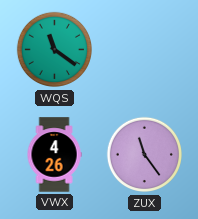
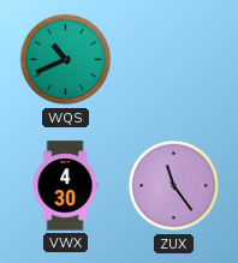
WQS: 11:21 -> 10:41
VWX: 4:26 -> 4:30
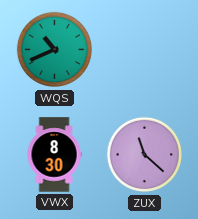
VWX: 4:30 -> 8:30
ZUX: 11:24 -> 11:22
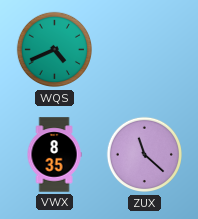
WQS: 10:41 -> 4:41
VWX: 8:30 -> 8:35
